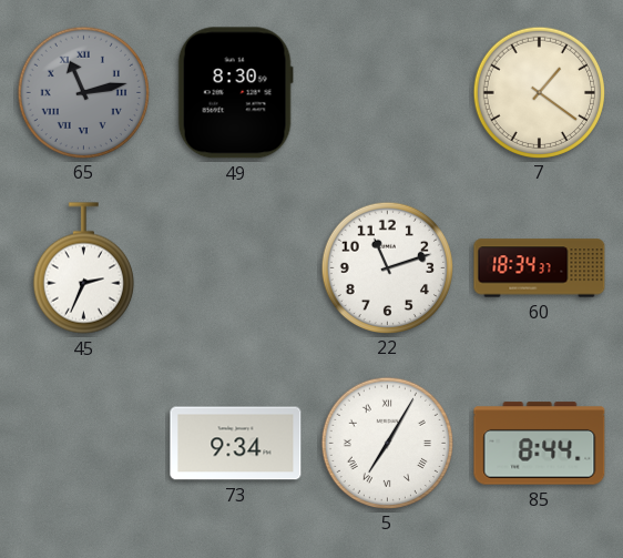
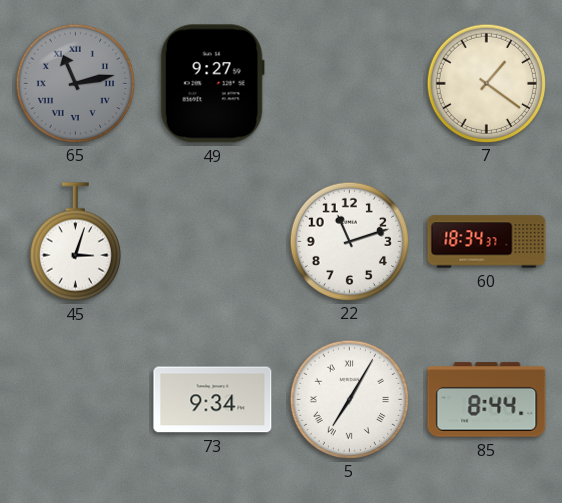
49: 8:30 -> 9:27
45: 2:34 -> 3:03
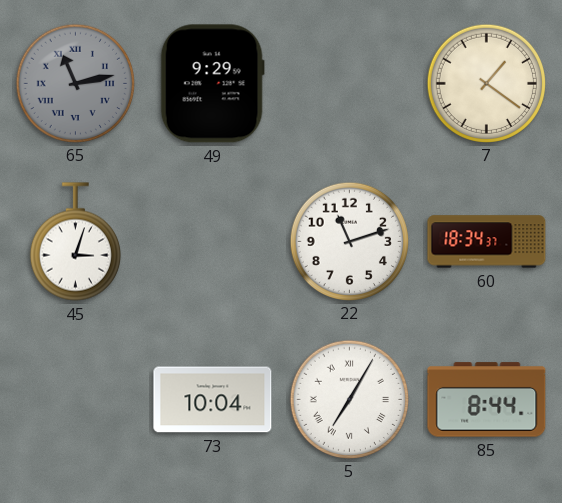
49: 9:27 -> 9:29
73: 9:34 -> 10:04
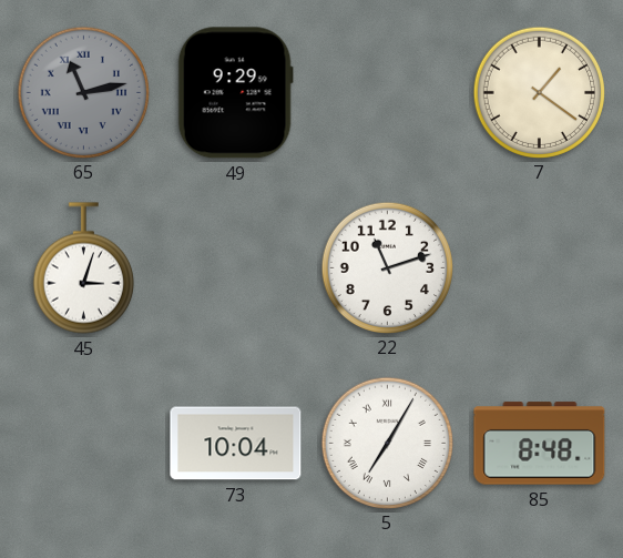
60: 18:34 -> none
85: 8:44 -> 8:48
